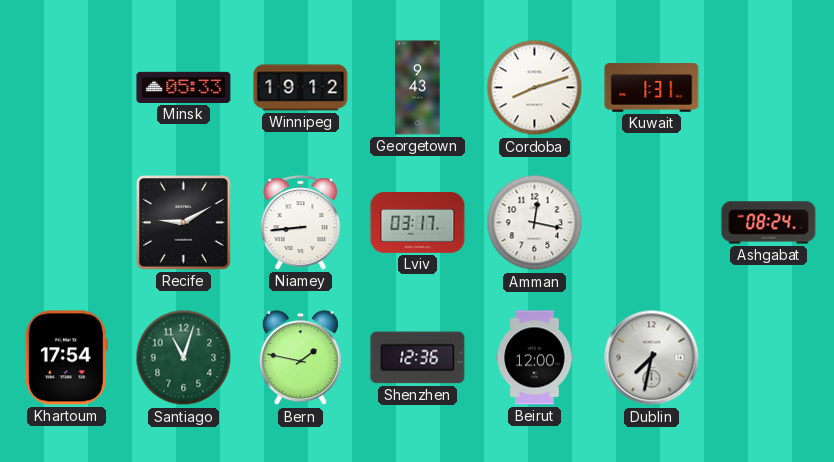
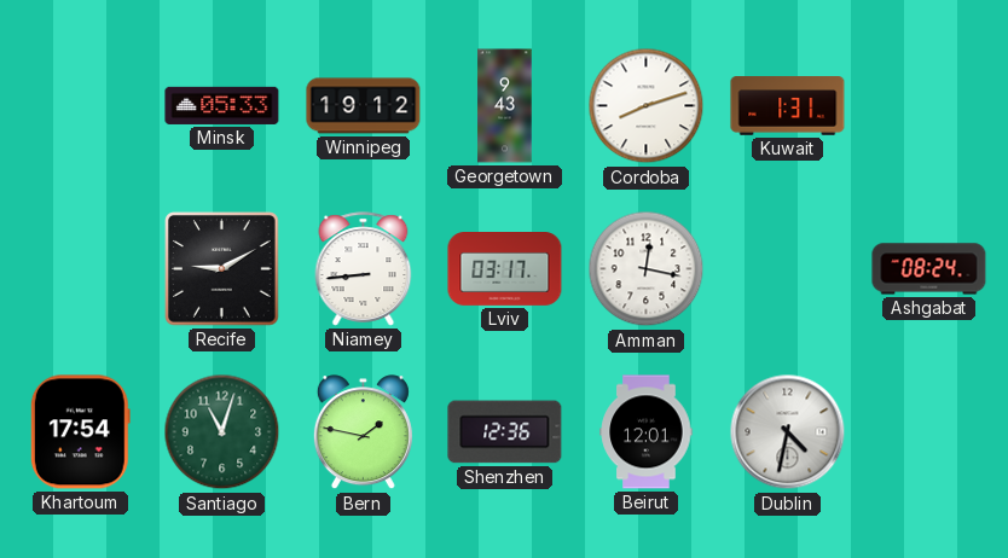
Beirut: 12:00 -> 12:01
Dublin: 7:32 -> 4:32
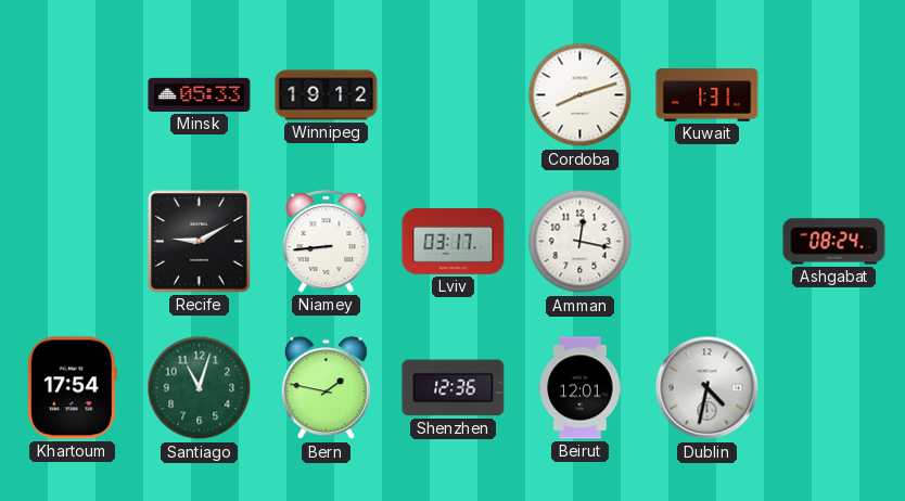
Georgetown: 9:43 -> none
